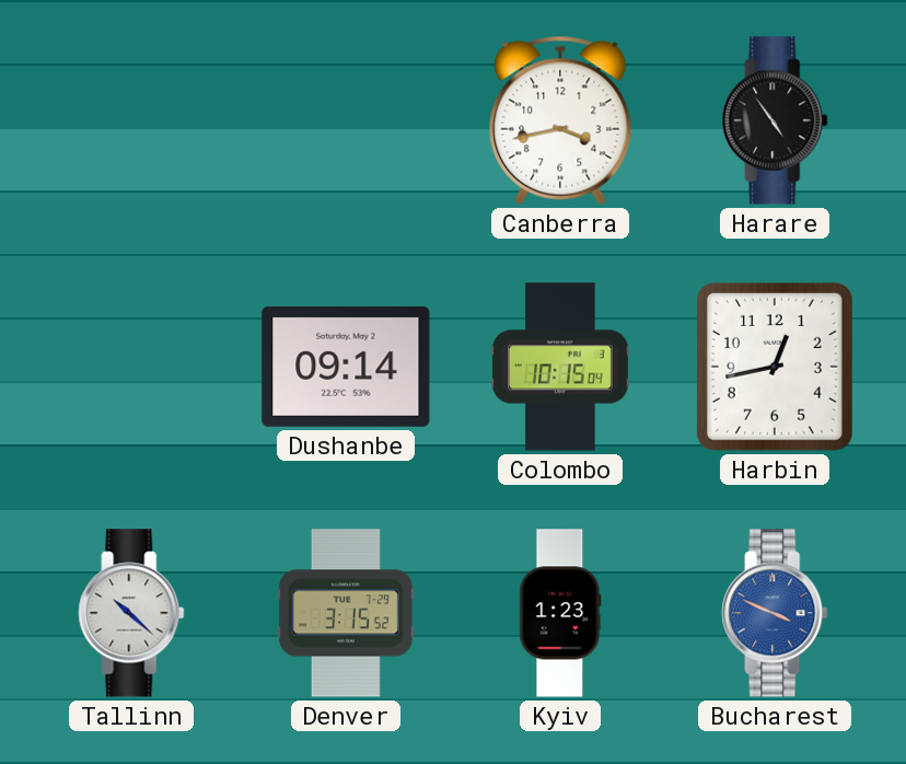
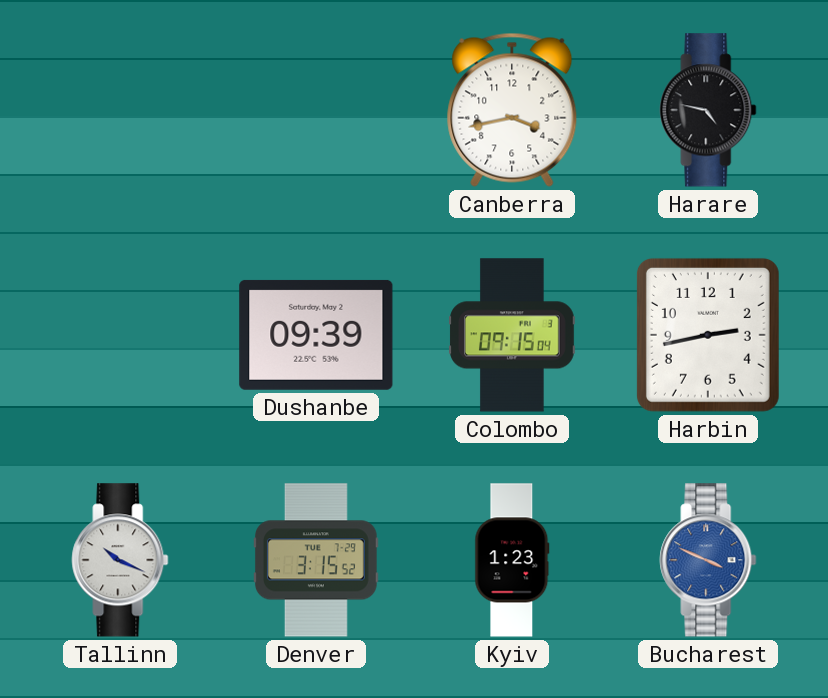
Harare: 4:54 -> 4:47
Dushanbe: 09:14 -> 09:39
Colombo: 10:15 -> 09:15
Harbin: 12:43 -> 2:43
Tallinn: 10:22 -> 10:19
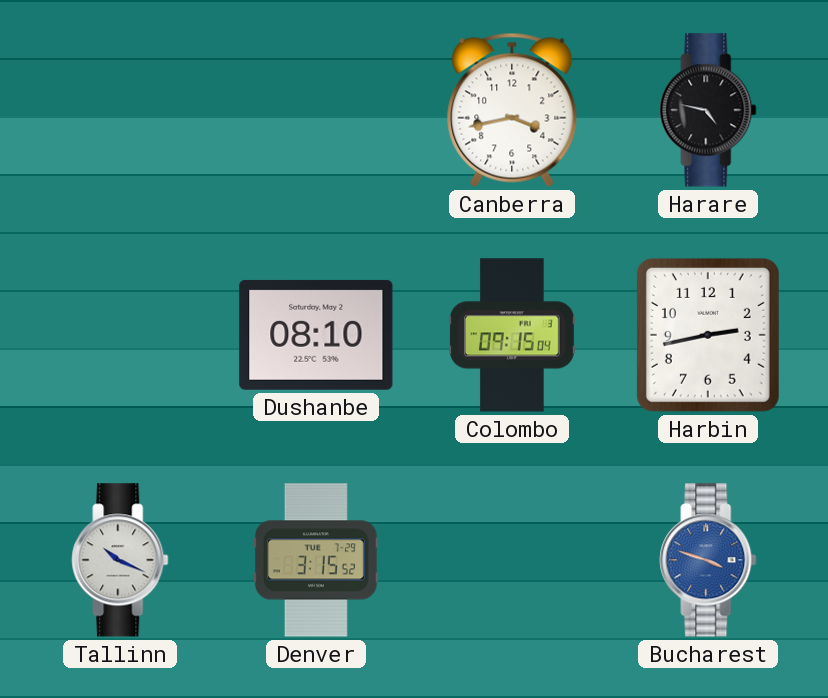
Dushanbe: 09:39 -> 08:10
Kyiv: 1:23 -> none
Bucharest: 3:49 -> 3:48
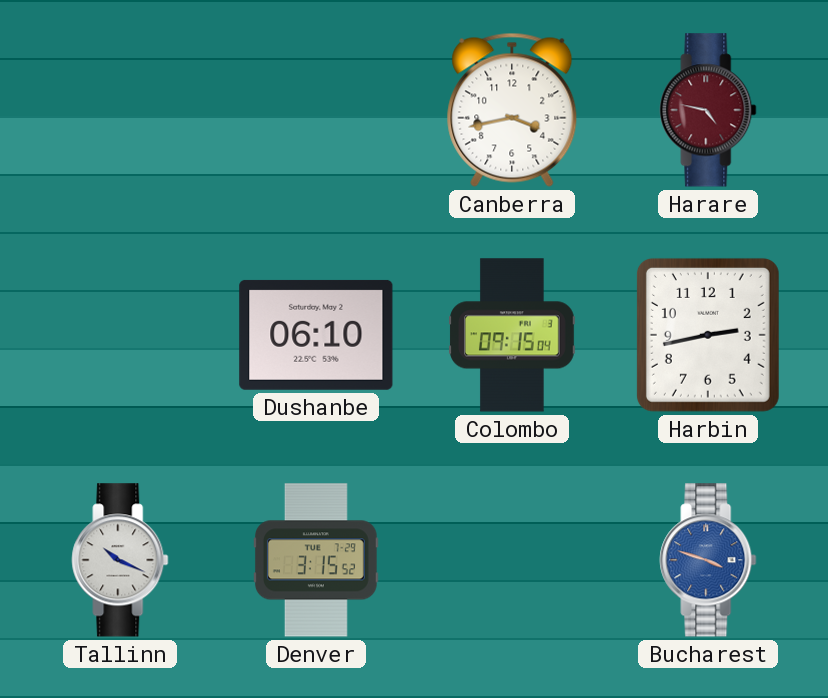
Harare dial: black -> burgundy
Dushanbe: 08:10 -> 06:10
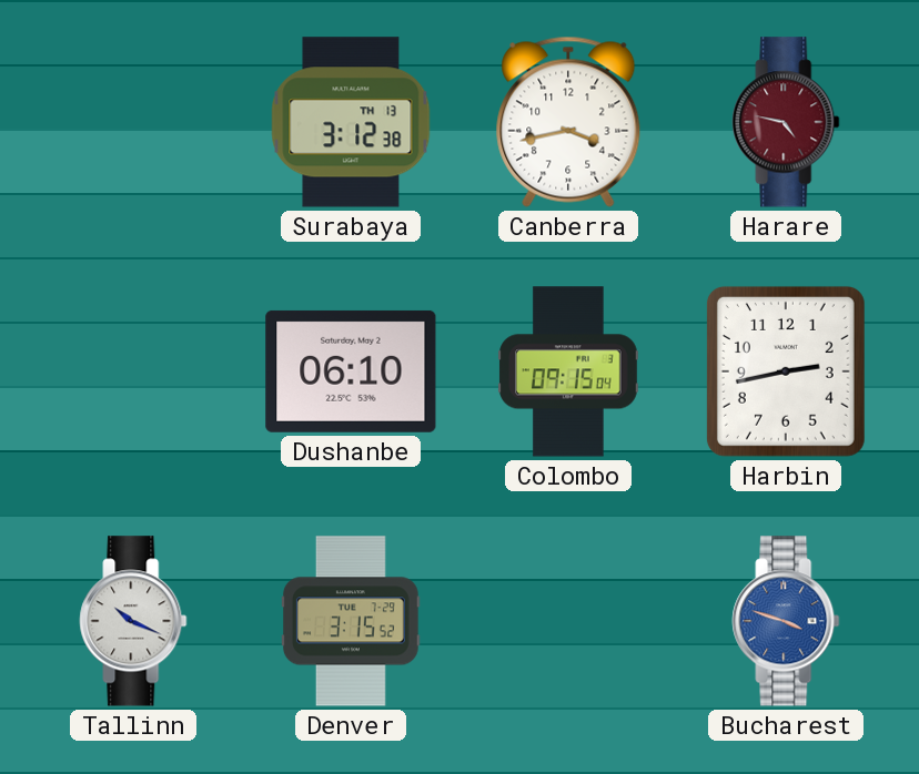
Surabaya: none -> 3:12
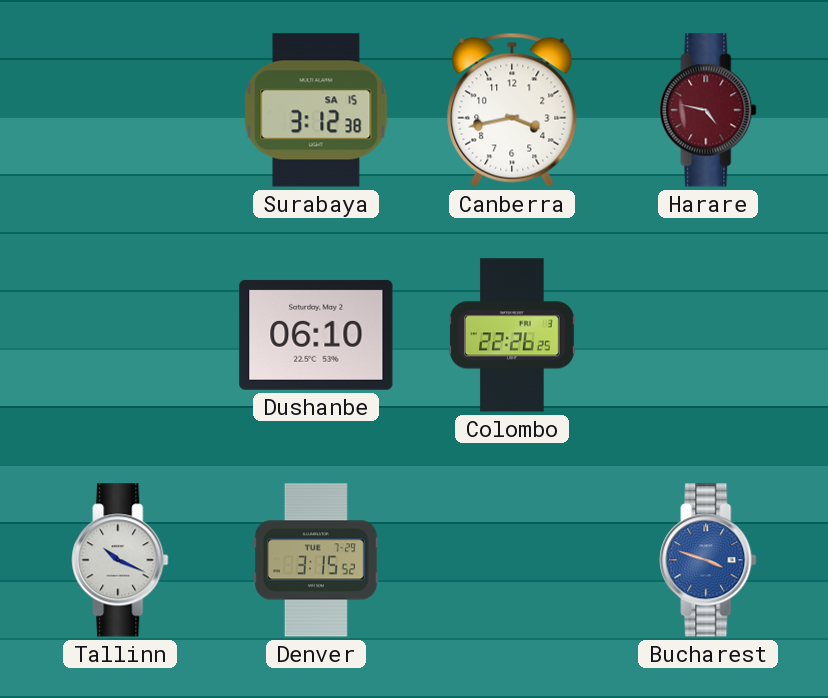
Surabaya date: TH 13 -> SA 15
Colombo: 09:15 -> 22:26
Harbin: 2:43 -> none
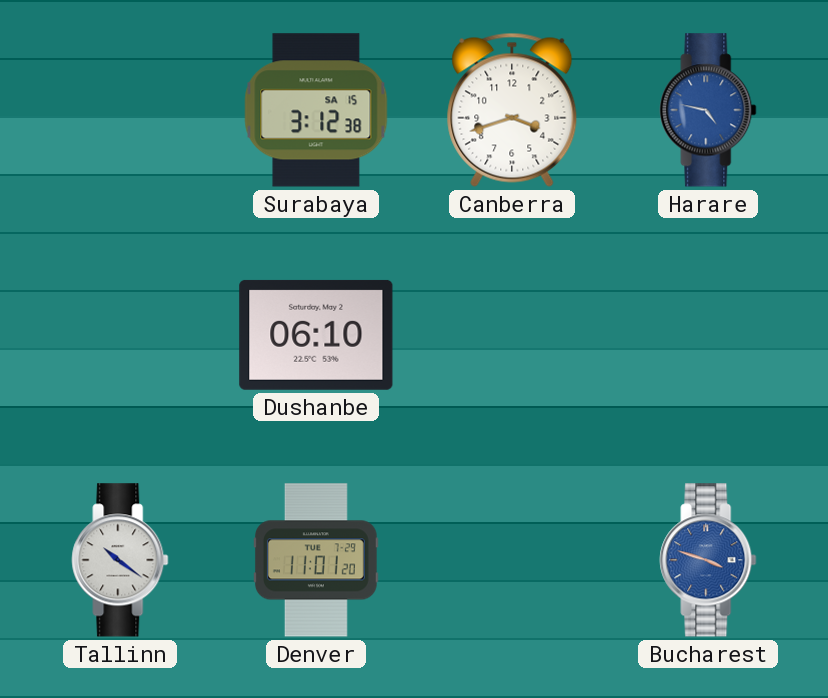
Canberra: 3:43 -> 3:42
Harare dial: burgundy -> blue
Colombo: 22:26 -> none
Tallinn: 10:19 -> 10:21
Denver: 3:15 -> 11:01
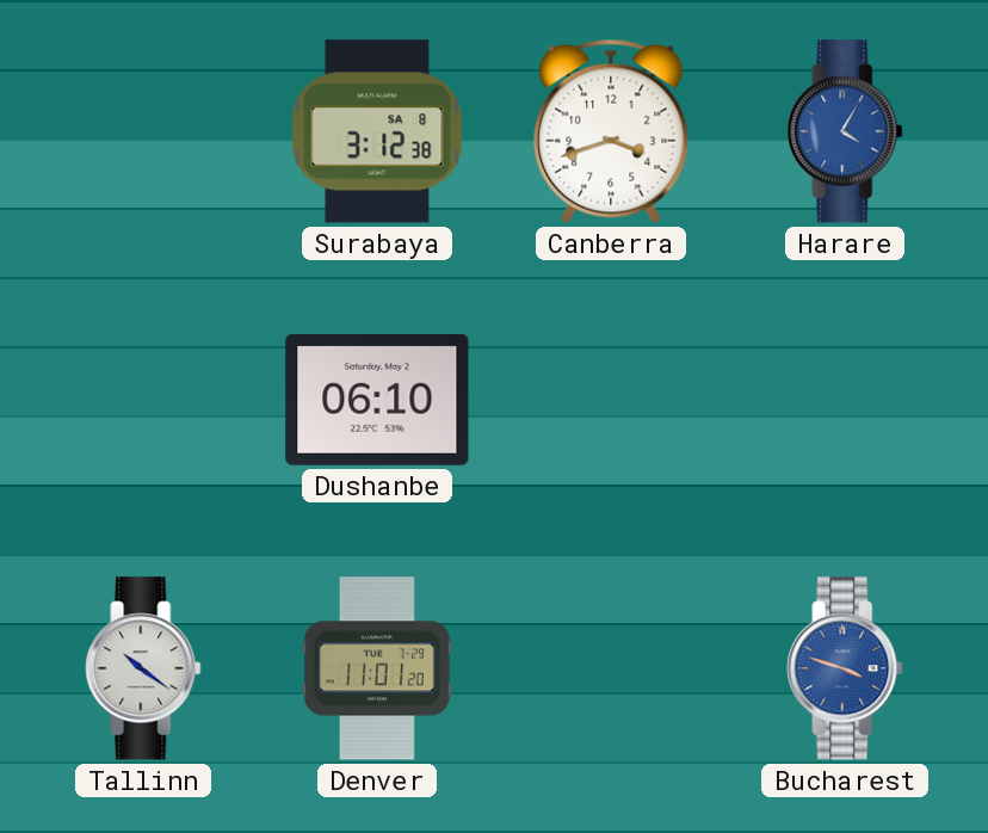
Surabaya date: SA 15 -> SA 8
Harare: 4:47 -> 4:05
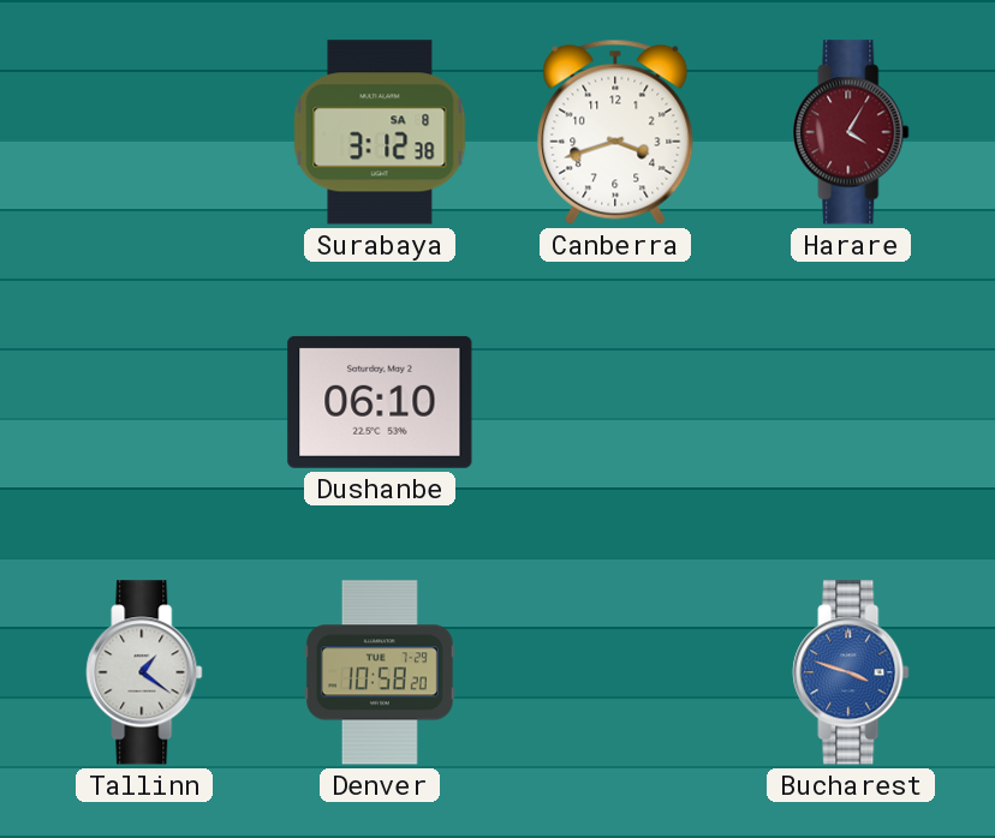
Harare dial: blue -> burgundy
Tallinn: 10:21 -> 1:21
Denver: 11:01 -> 10:58
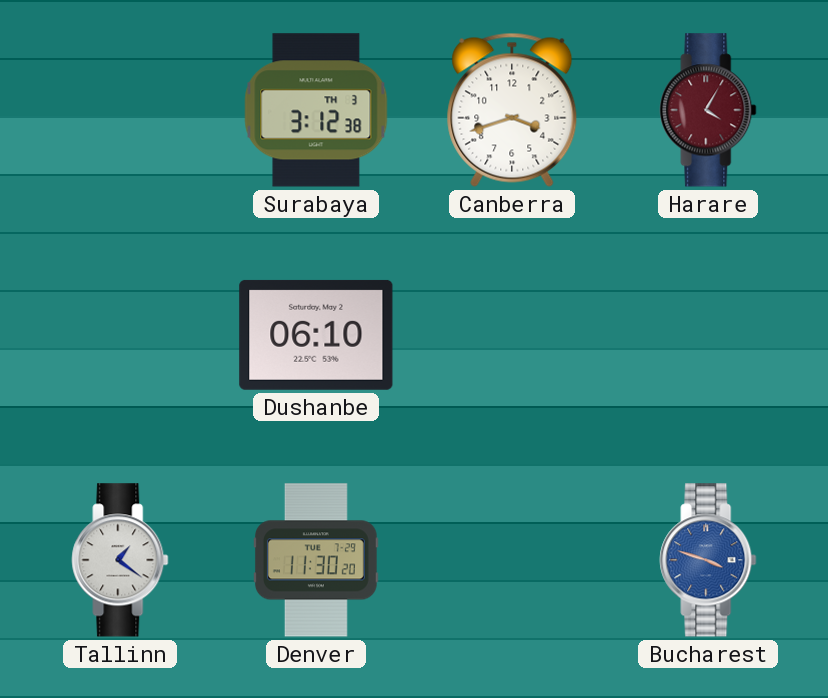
Surabaya date: SA 8 -> TH 3
Denver: 10:58 -> 11:30
